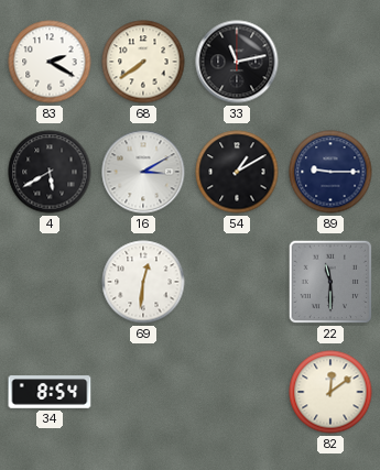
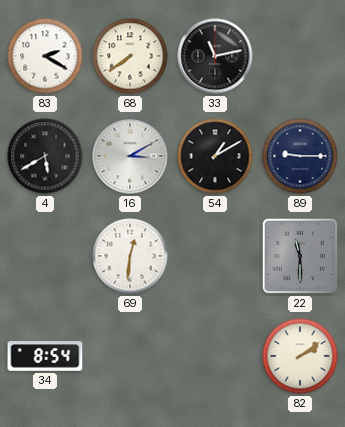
82: 12:09 -> 2:09
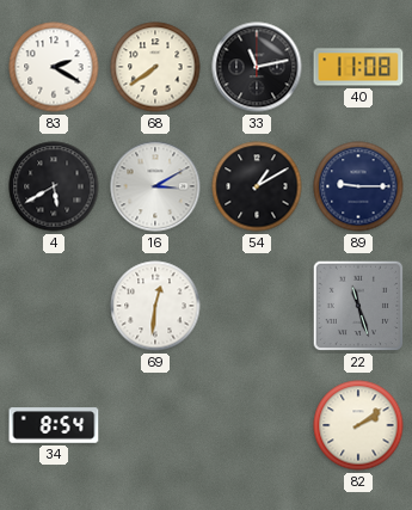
40: none -> 11:08
22: 11:30 -> 11:27
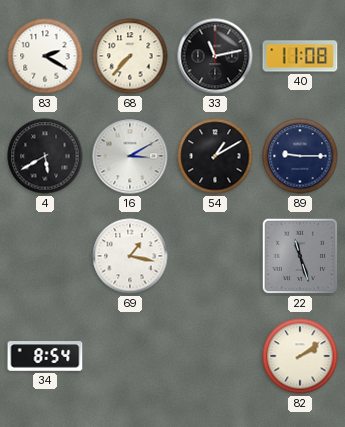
68: 7:39 -> 7:37
69: 12:31 -> 1:17
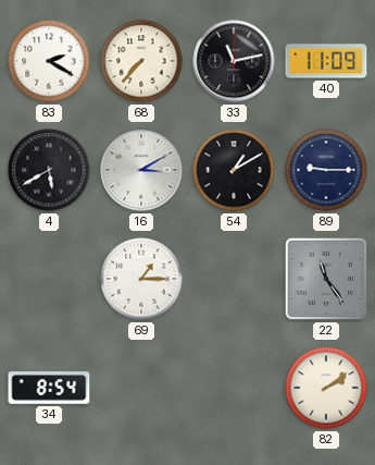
40: 11:08 -> 11:09
69: 1:17 -> 1:15
22: 11:27 -> 11:24
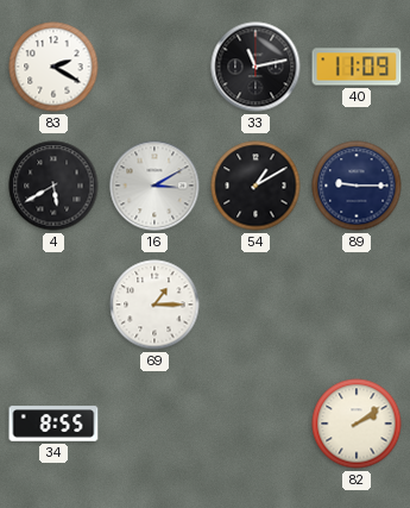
68: 7:37 -> none
22: 11:24 -> none
34: 8:54 -> 8:55
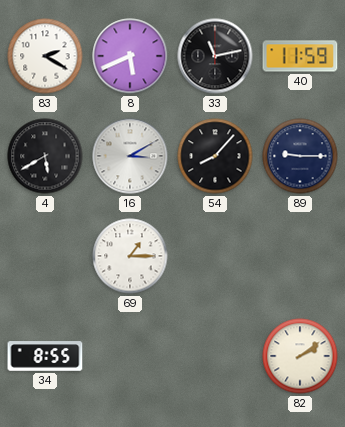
8: none -> 5:41
40: 11:09 -> 11:59
54: 1:10 -> 8:07
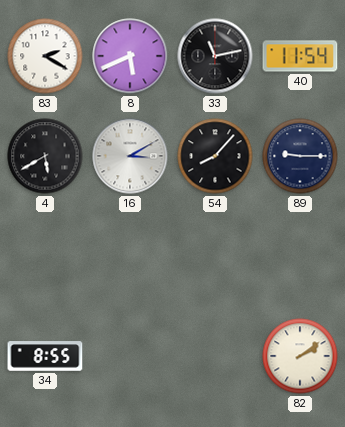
40: 11:59 -> 11:54
69: 1:15 -> none
